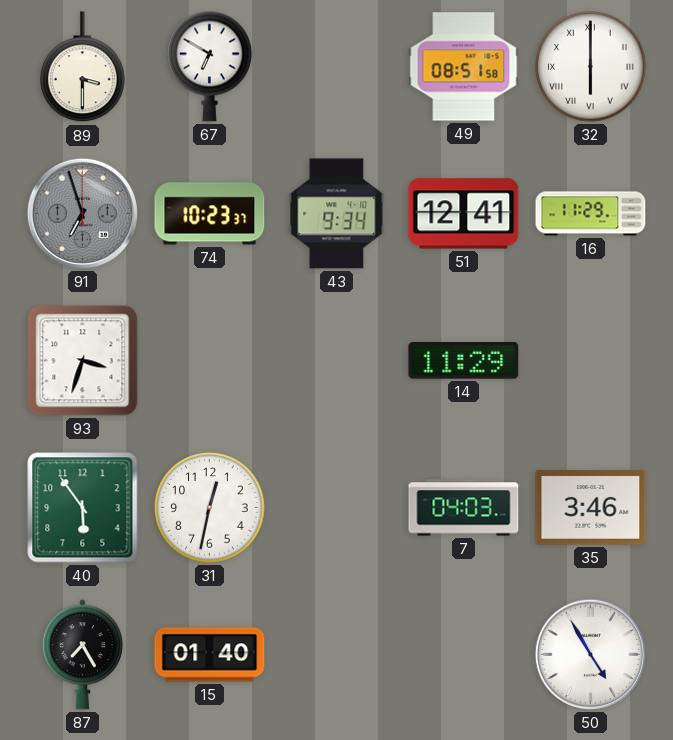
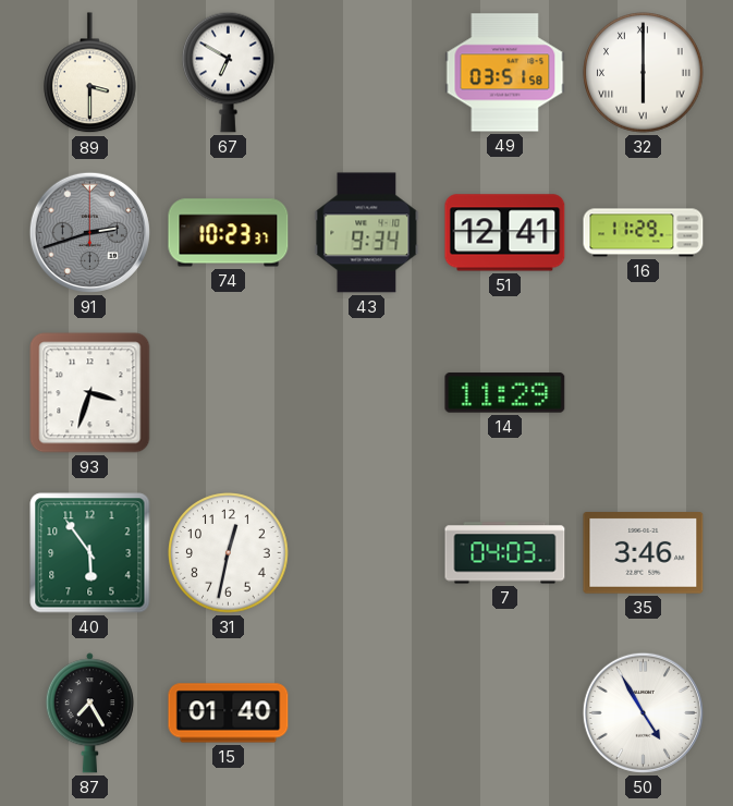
49: 08:51 -> 03:51
91: 6:57 -> 2:42
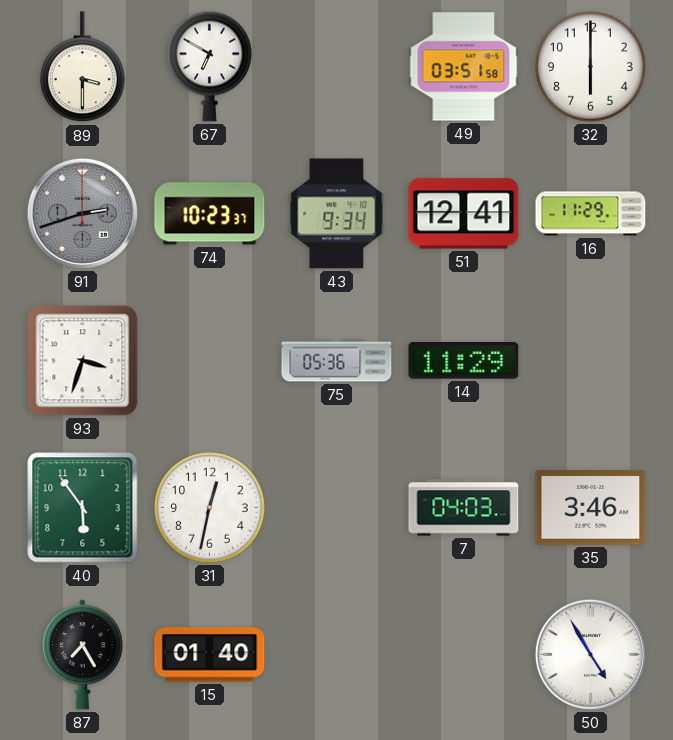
32 numerals: Roman -> Arabic
75: none -> 05:36
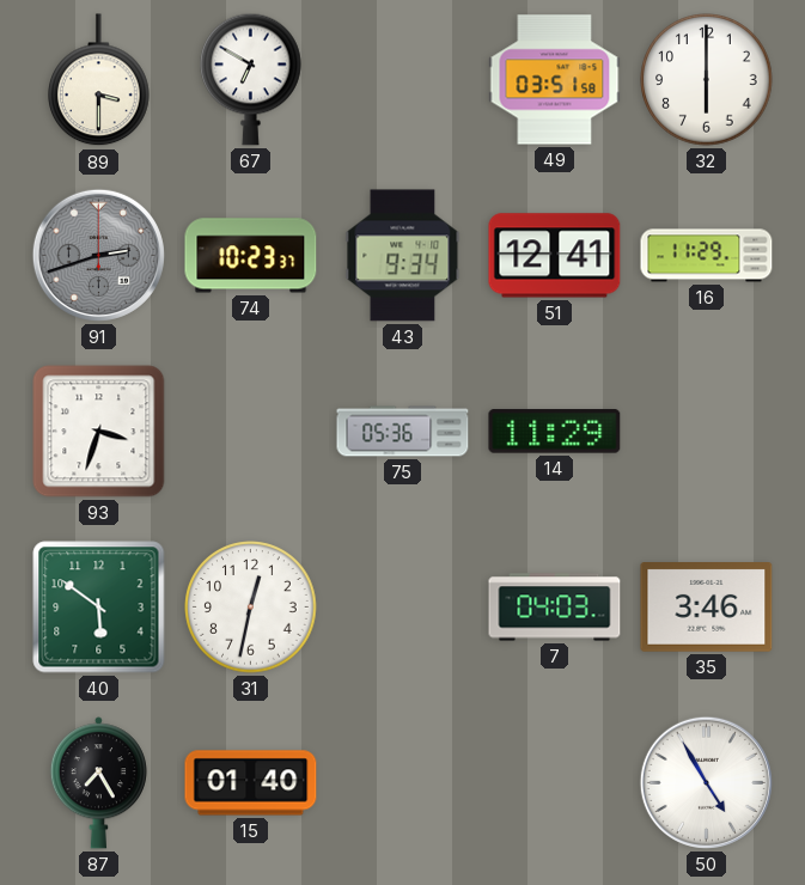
40: 5:54 -> 5:51
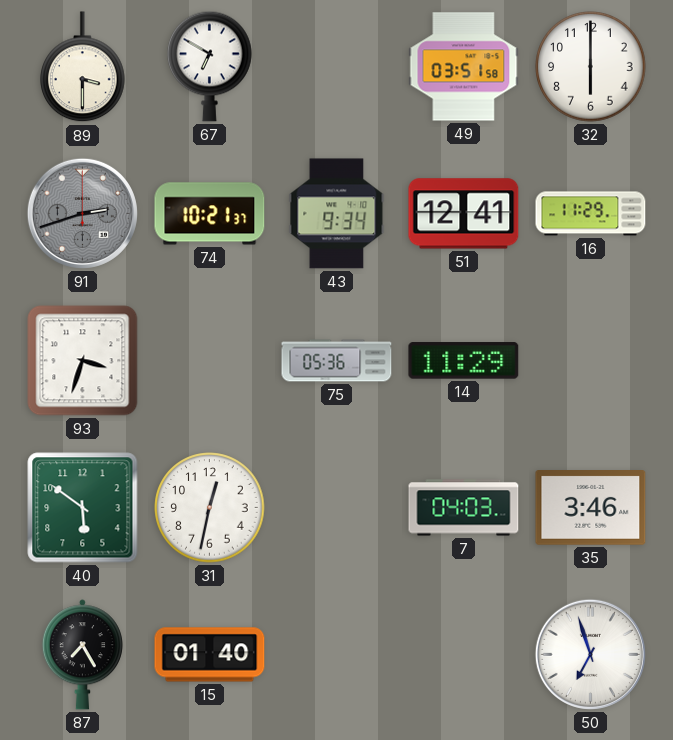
74: 10:23 -> 10:21
50: 4:55 -> 6:57
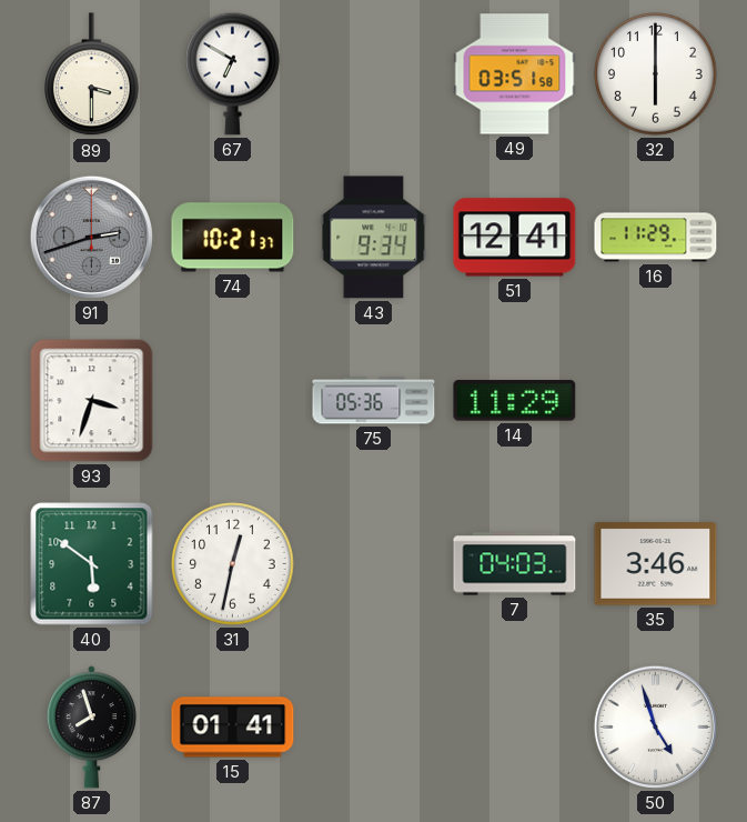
87: 7:25 -> 7:57
15: 01:40 -> 01:41
50: 6:57 -> 4:57
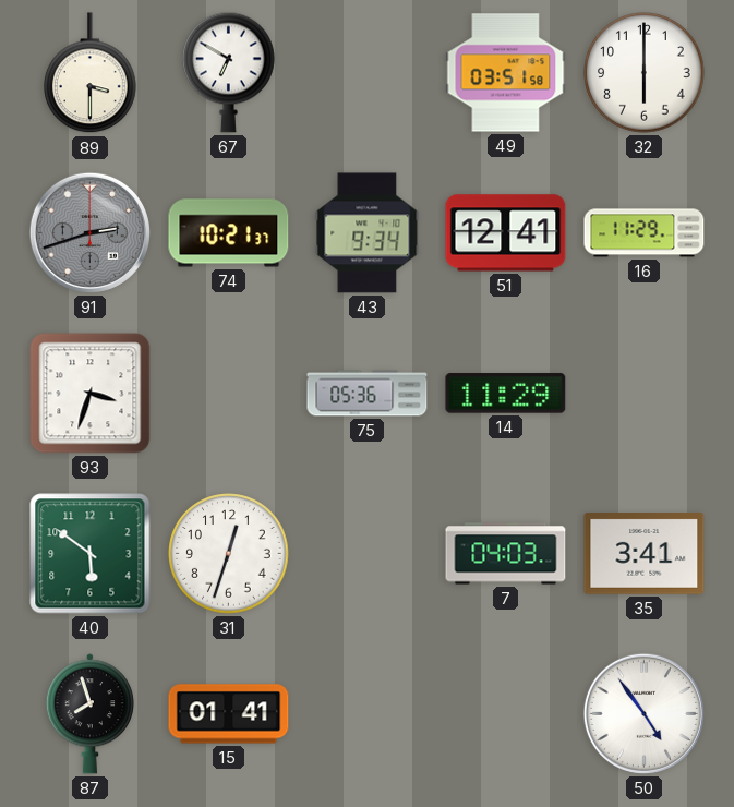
31: 12:32 -> 12:33
35: 3:46 -> 3:41
50: 4:57 -> 4:54
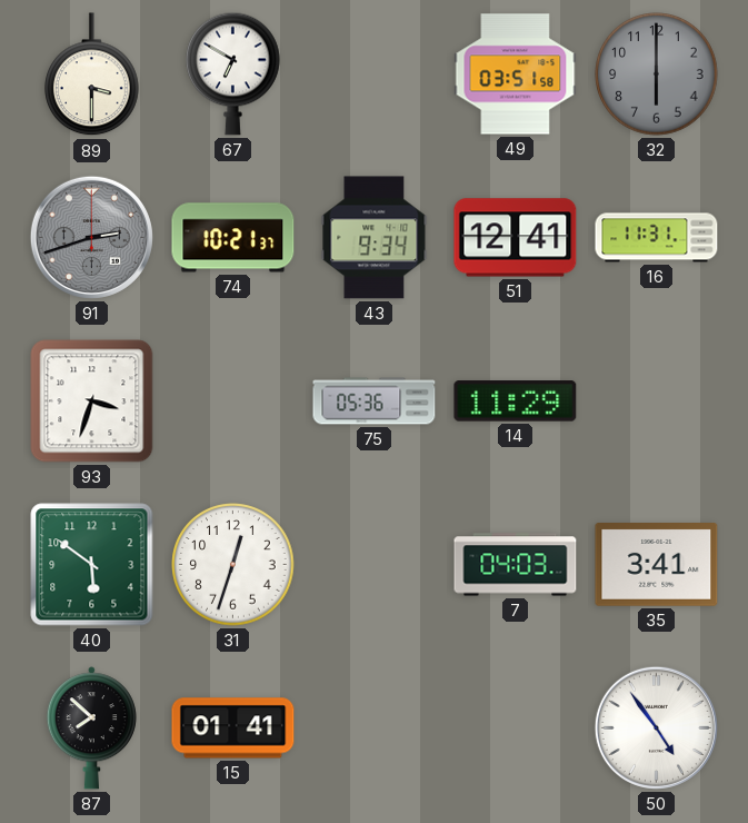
32 dial: white -> grey
16: 11:29 -> 11:31
87: 7:57 -> 7:52
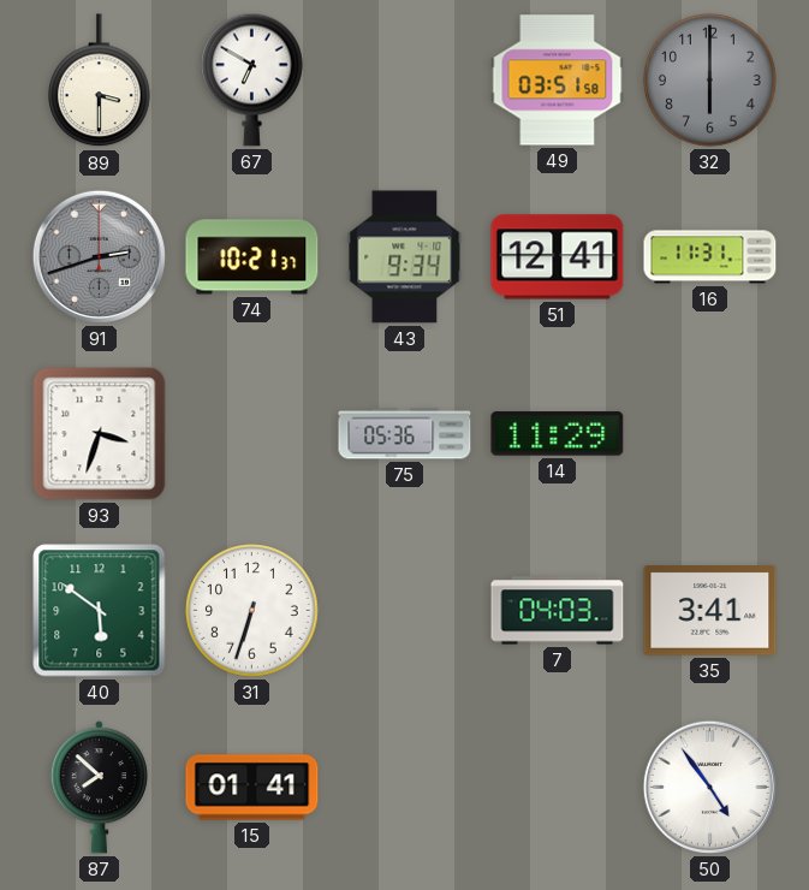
31: 12:33 -> 6:33
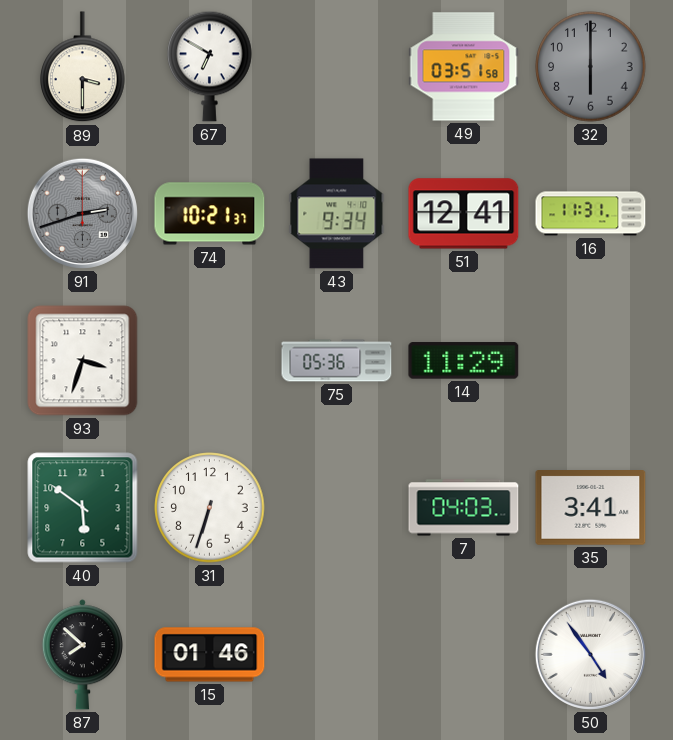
15: 01:41 -> 01:46
